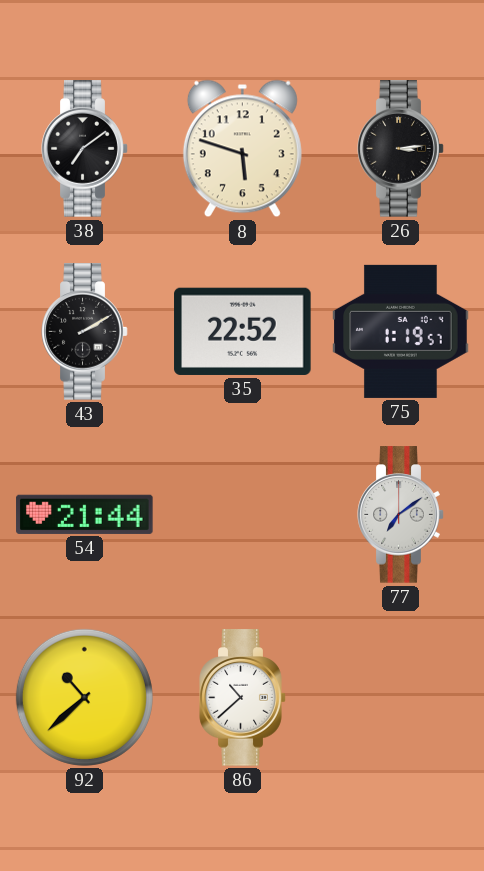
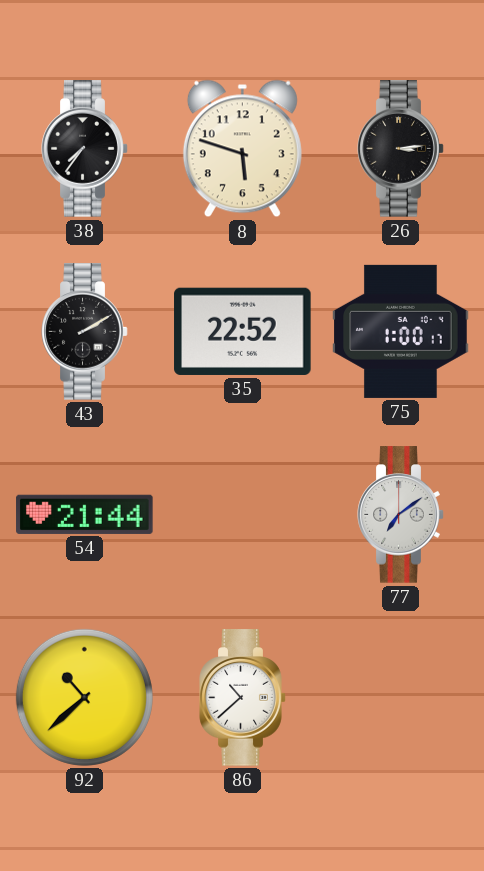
38: 7:09 -> 7:36
75: 1:19 -> 1:00
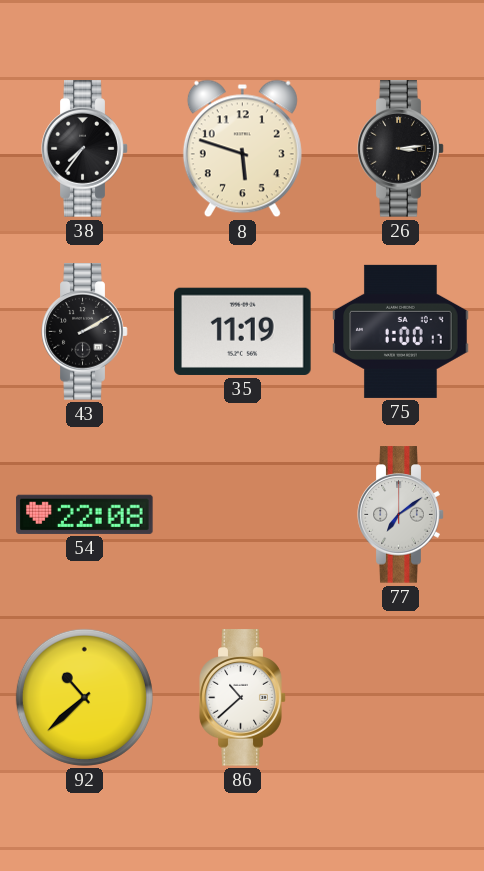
35: 22:52 -> 11:19
54: 21:44 -> 22:08
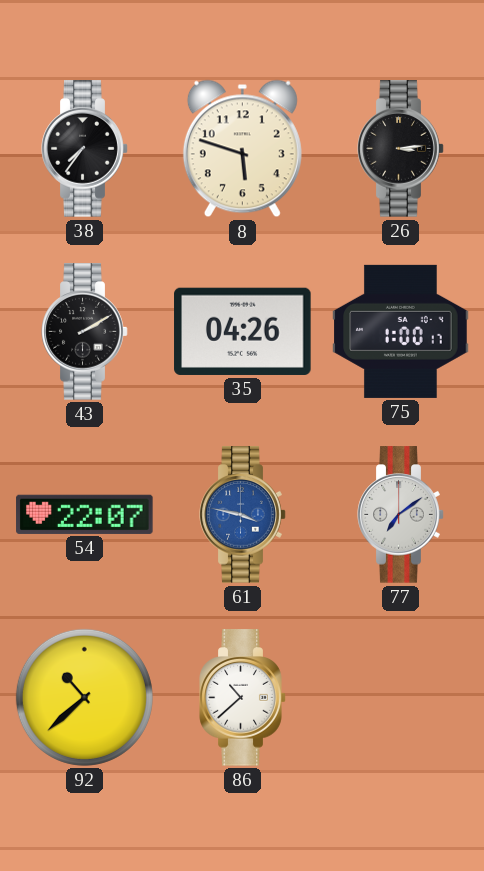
35: 11:19 -> 04:26
54: 22:08 -> 22:07
61: none -> 3:47
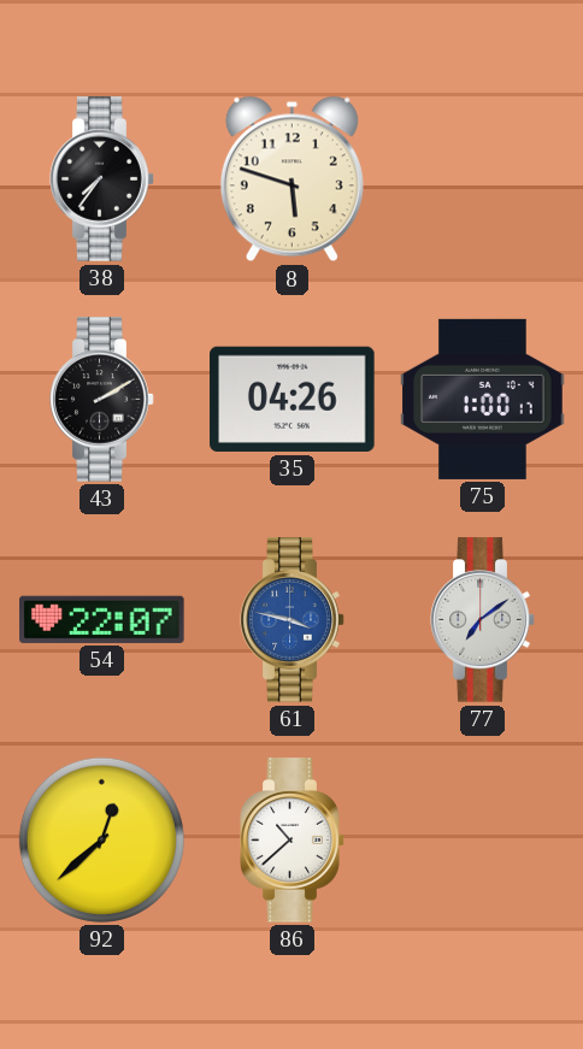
26: 3:14 -> none
92: 10:38 -> 12:38
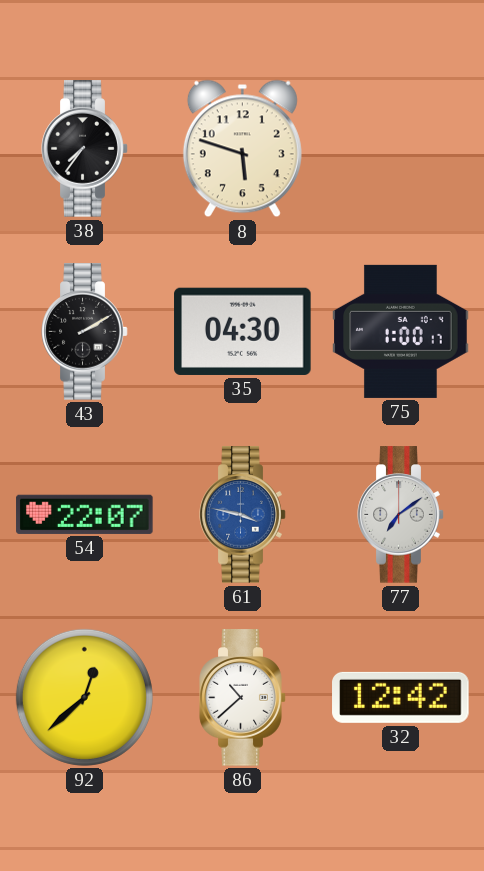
35: 04:26 -> 04:30
32: none -> 12:42
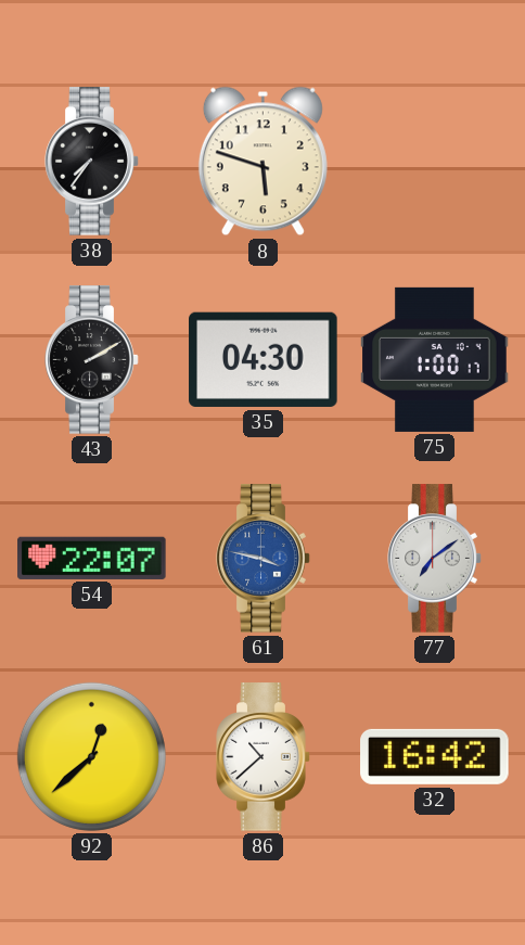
32: 12:42 -> 16:42
